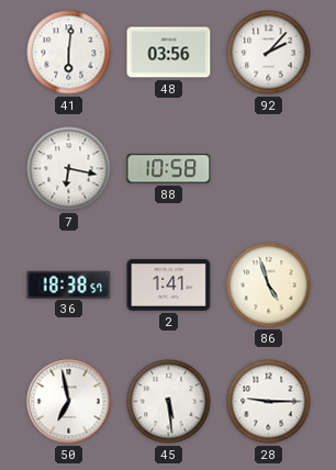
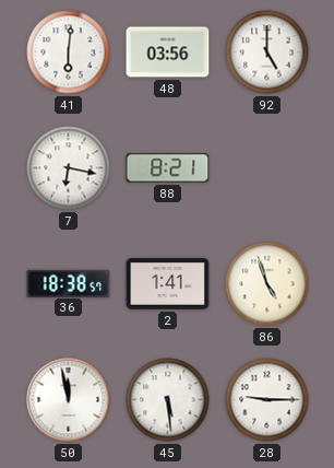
92: 2:07 -> 5:00
88: 10:58 -> 8:21
50: 6:58 -> 11:58
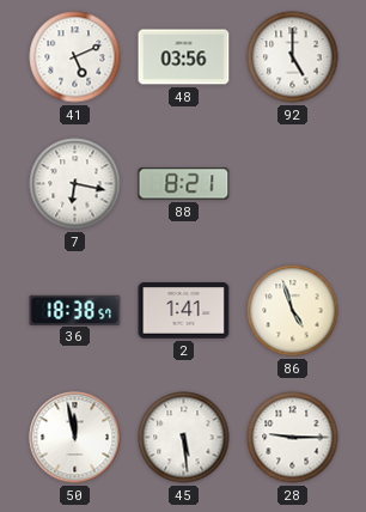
41: 6:01 -> 5:11
